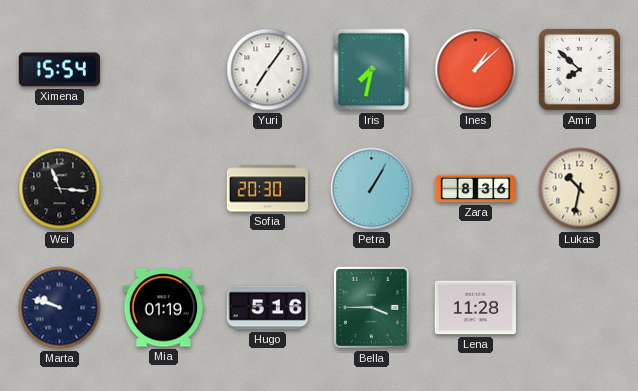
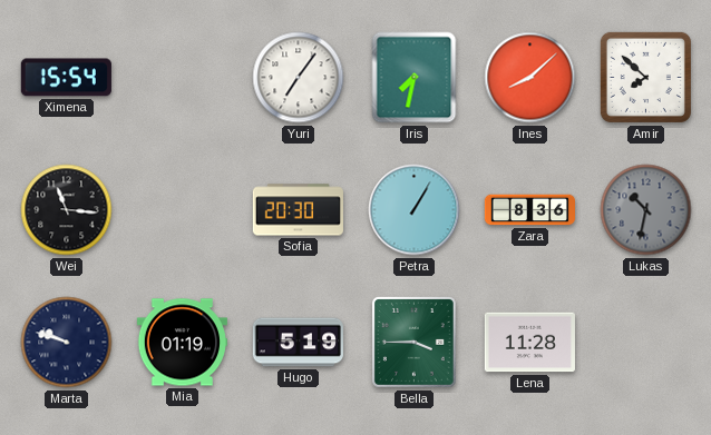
Ines: 1:08 -> 8:08
Lukas dial: cream -> grey
Hugo: 5:16 -> 5:19
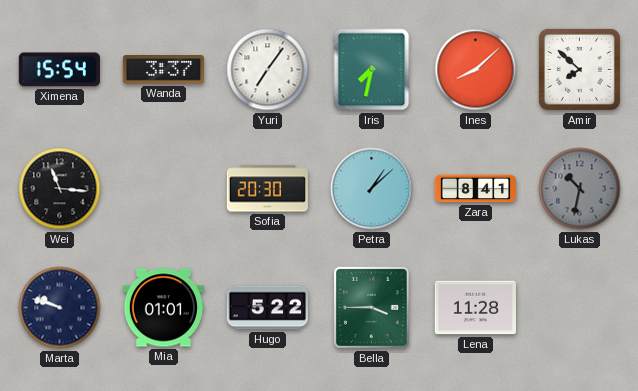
Wanda: none -> 3:37
Petra: 1:05 -> 1:08
Zara: 8:36 -> 8:41
Mia: 01:19 -> 01:01
Hugo: 5:19 -> 5:22
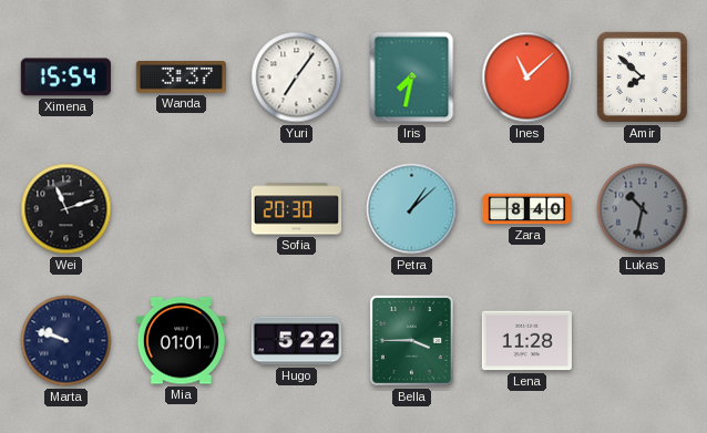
Ines: 8:08 -> 11:08
Wei: 11:16 -> 11:12
Zara: 8:41 -> 8:40
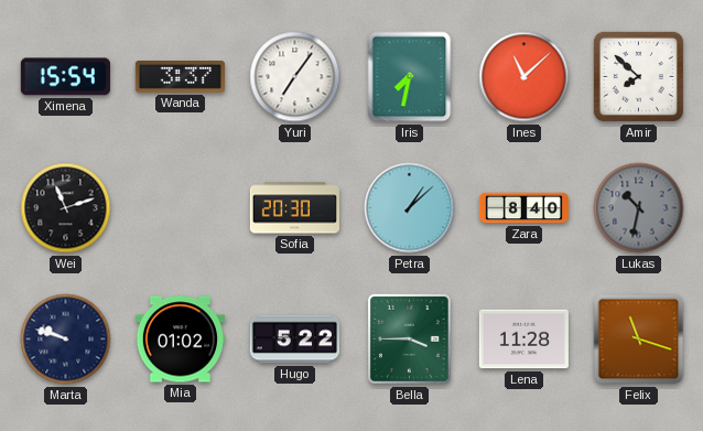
Mia: 01:01 -> 01:02
Felix: none -> 11:18
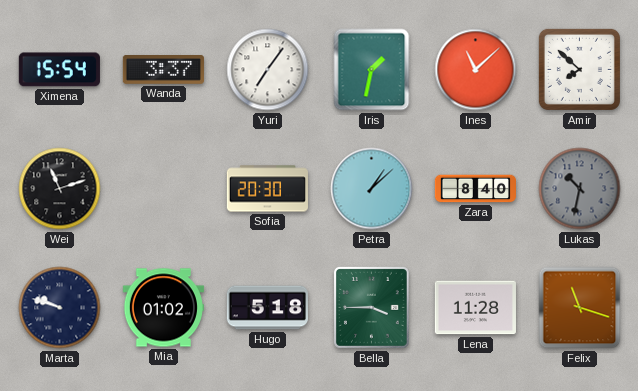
Iris: 7:32 -> 1:32
Hugo: 5:22 -> 5:18
